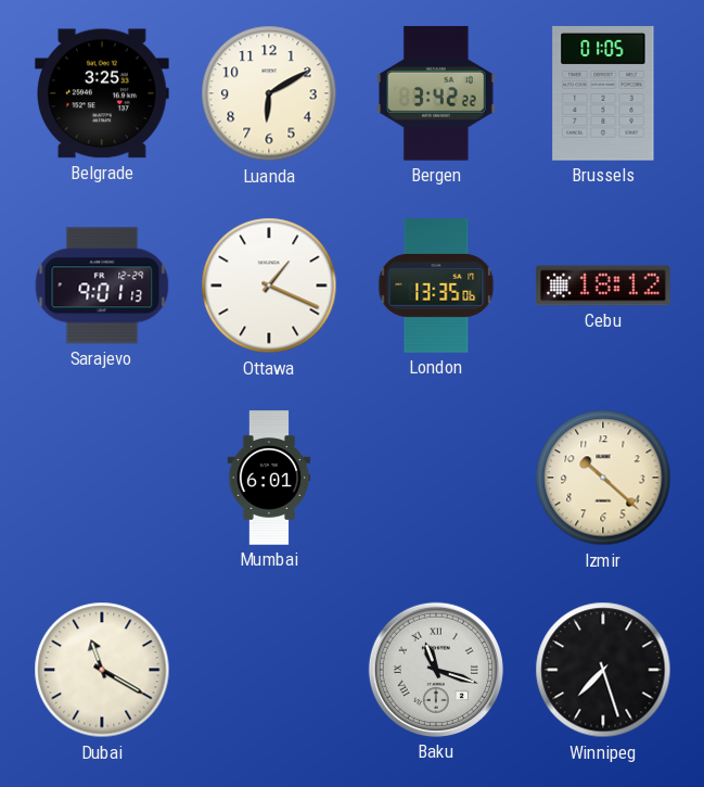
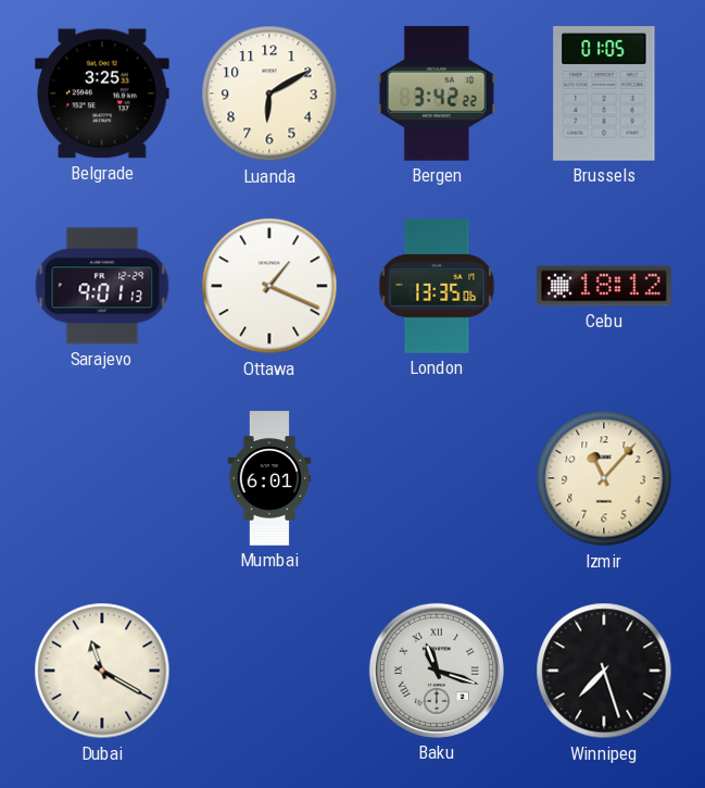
Izmir: 10:22 -> 11:07
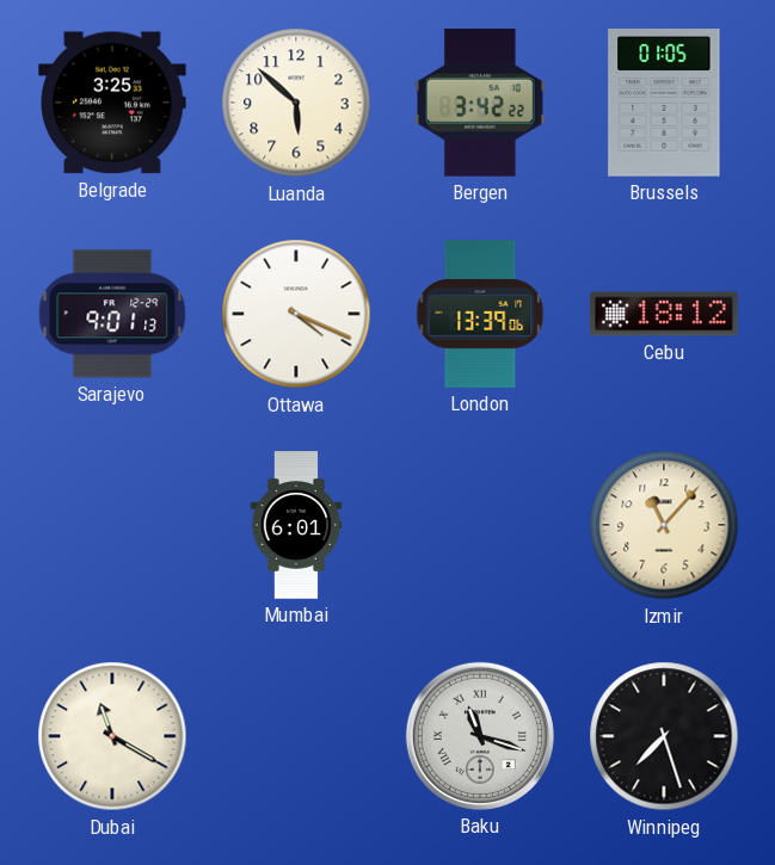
Luanda: 6:10 -> 5:52
Ottawa: 1:19 -> 4:19
London: 13:35 -> 13:39
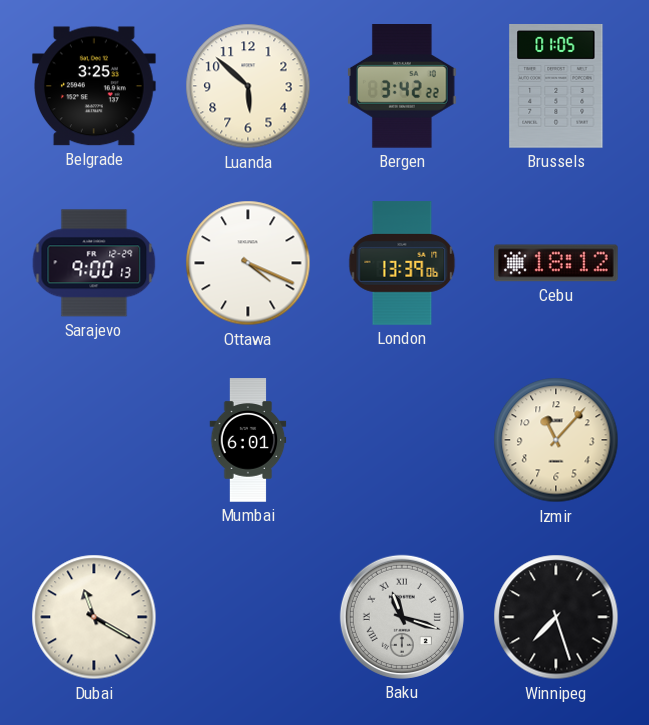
Sarajevo: 9:01 -> 9:00
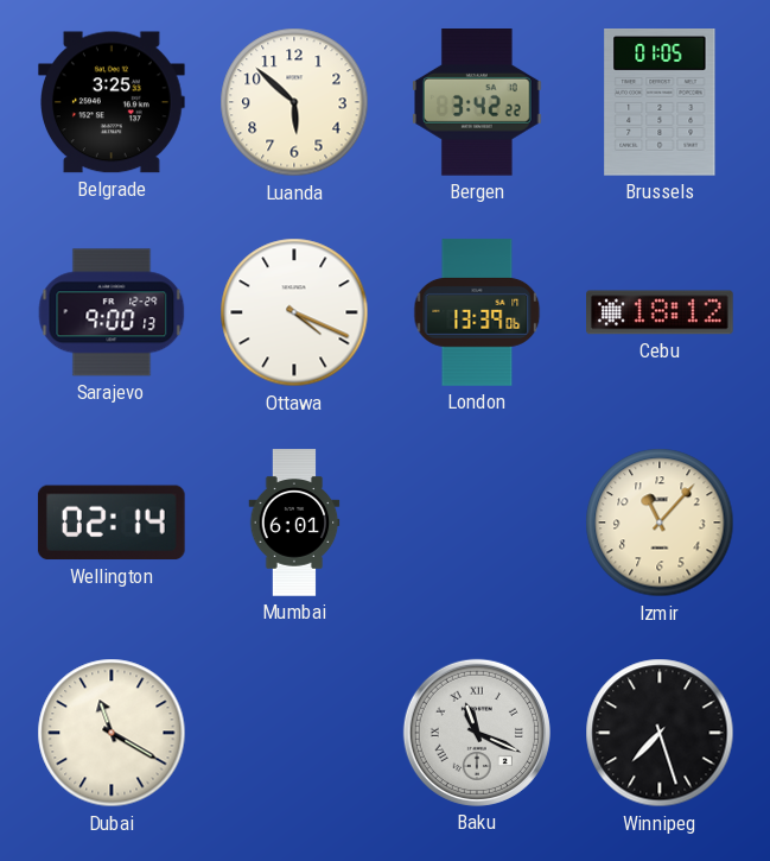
Wellington: none -> 02:14
Baku: 11:18 -> 11:19
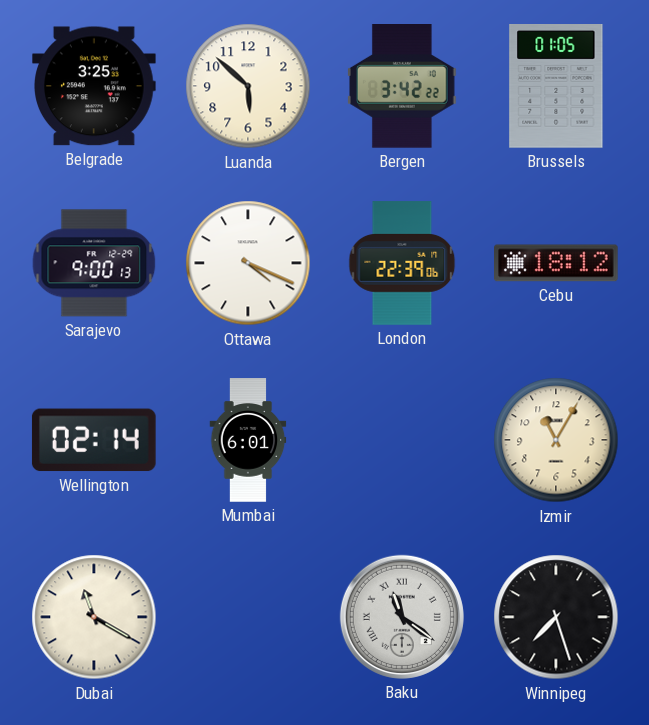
London: 13:39 -> 22:39
Izmir: 11:07 -> 11:05
Baku: 11:19 -> 11:21
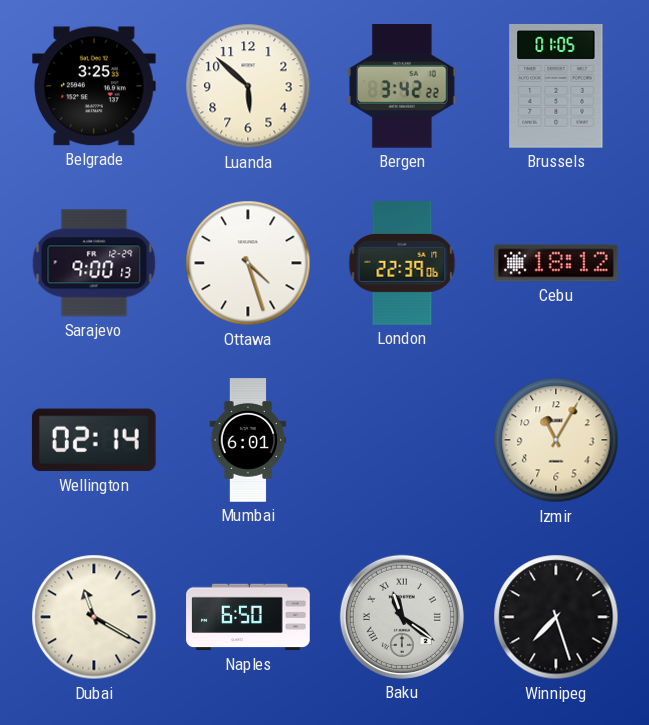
Ottawa: 4:19 -> 4:27
Naples: none -> 6:50
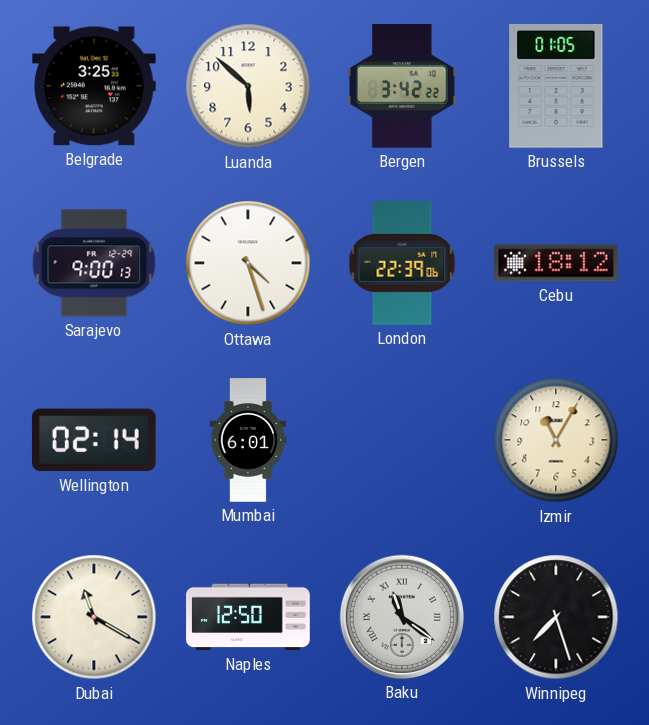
Naples: 6:50 -> 12:50
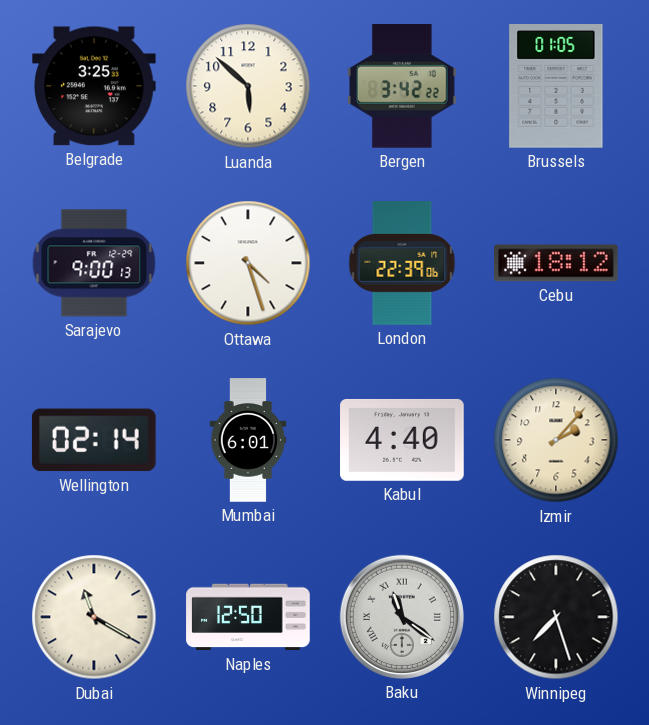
Kabul: none -> 4:40
Izmir: 11:05 -> 2:07
